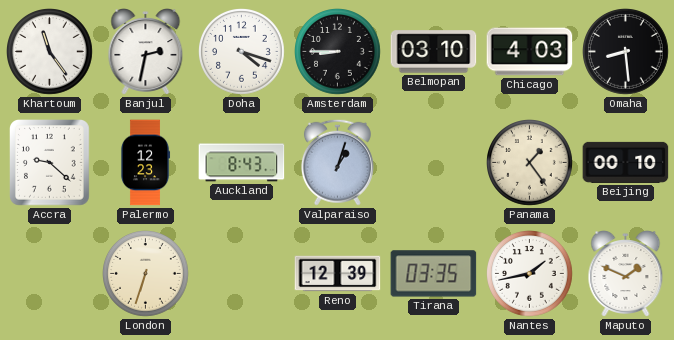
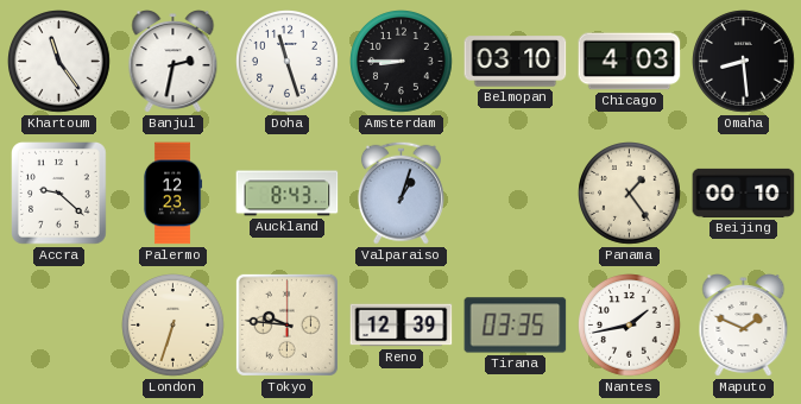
Doha: 4:18 -> 11:27
Tokyo: none -> 9:46
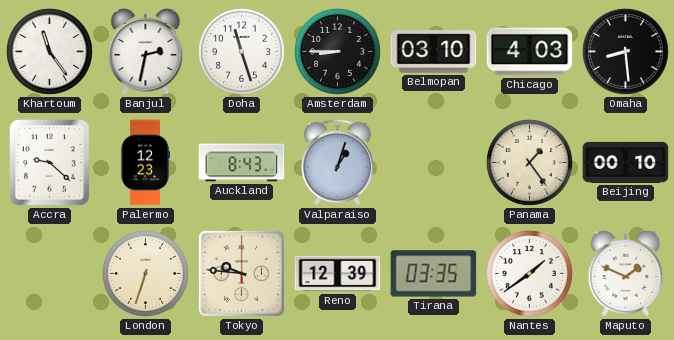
Nantes: 1:43 -> 1:39
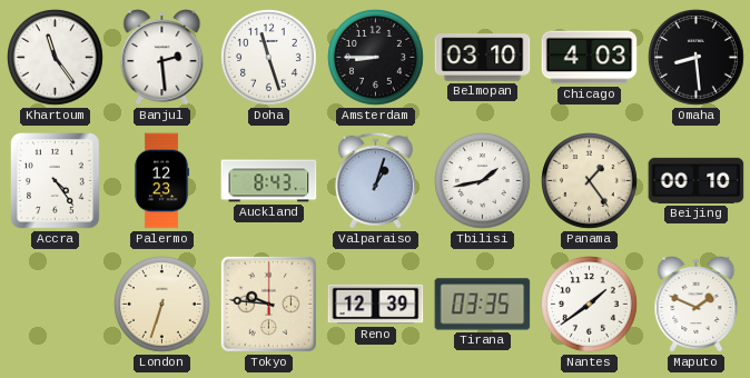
Banjul: 2:32 -> 2:29
Accra: 9:22 -> 4:24
Tbilisi: none -> 1:43
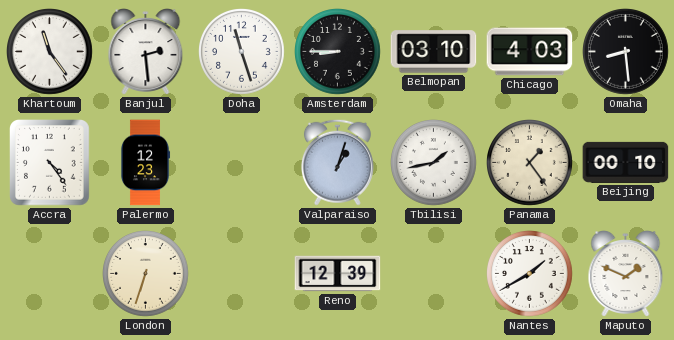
Auckland: 8:43 -> none
Tokyo: 9:46 -> none
Tirana: 03:35 -> none
Nantes: 1:39 -> 1:40
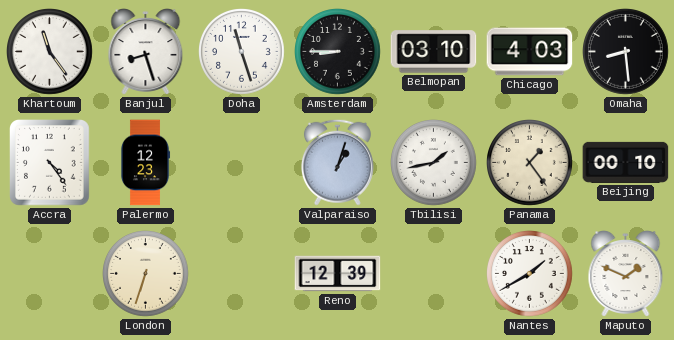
Banjul: 2:29 -> 8:27
